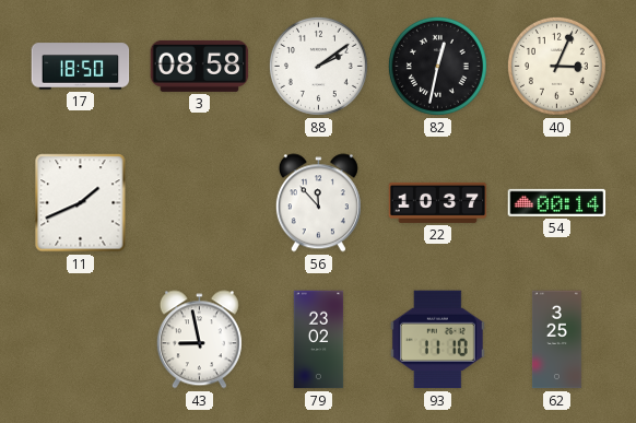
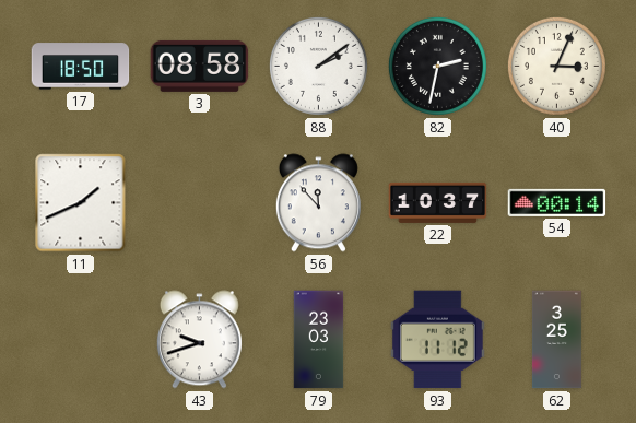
82: 12:32 -> 2:32
43: 8:58 -> 9:42
79: 23:02 -> 23:03
93: 11:10 -> 11:12
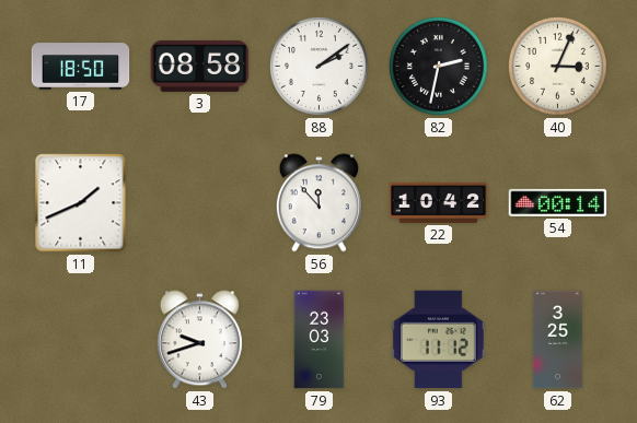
22: 10:37 -> 10:42
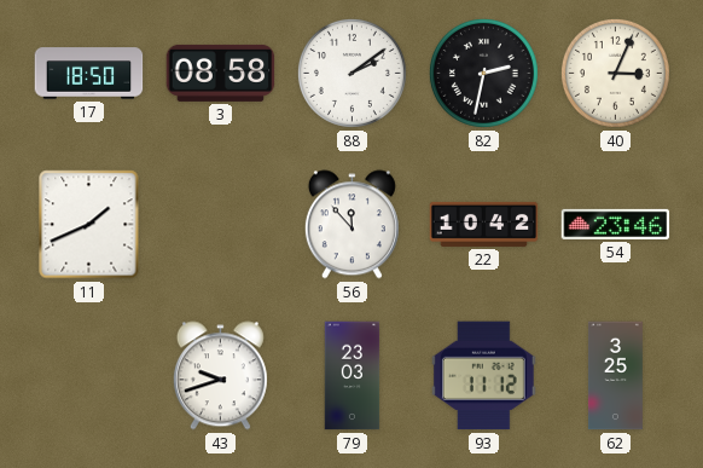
54: 00:14 -> 23:46
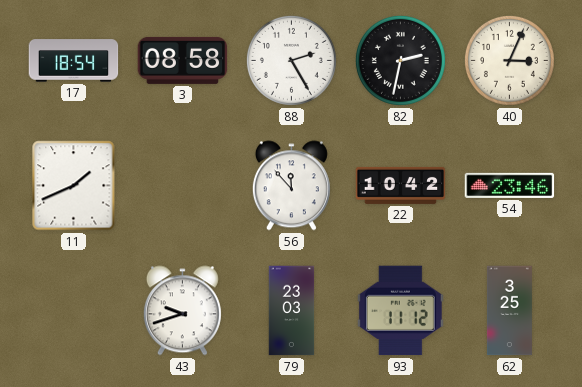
17: 18:50 -> 18:54
88: 2:09 -> 2:25
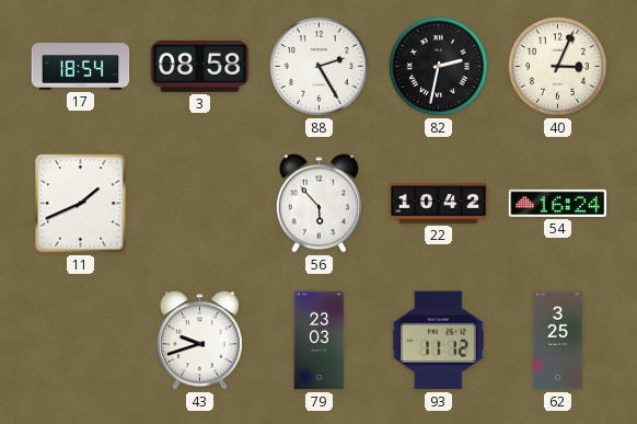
56: 11:53 -> 5:53
54: 23:46 -> 16:24
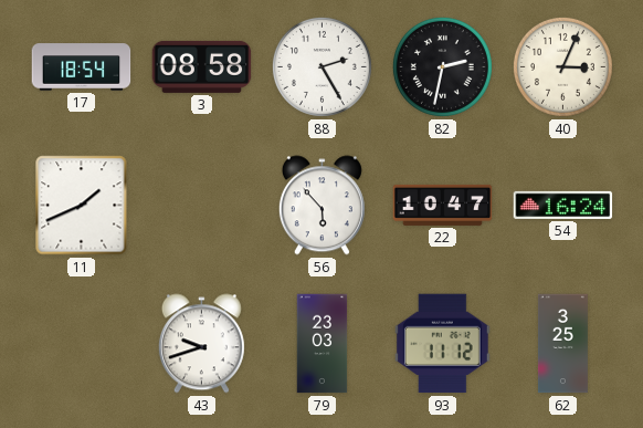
22: 10:42 -> 10:47
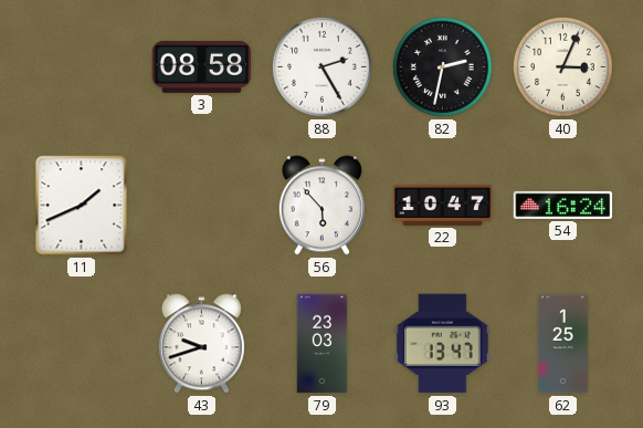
17: 18:54 -> none
93: 11:12 -> 13:47
62: 3:25 -> 1:25
